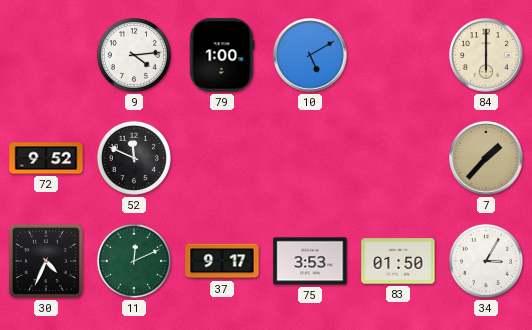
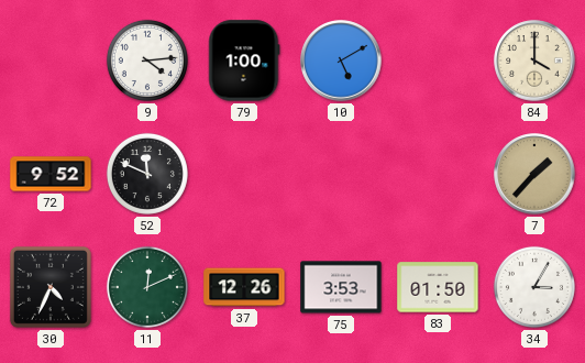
84: 6:00 -> 4:00
37: 9:17 -> 12:26
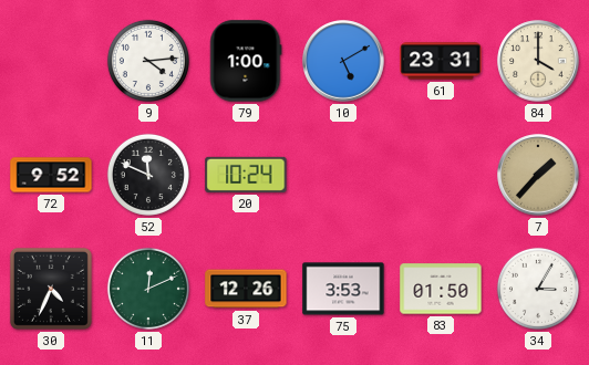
61: none -> 23:31
20: none -> 10:24
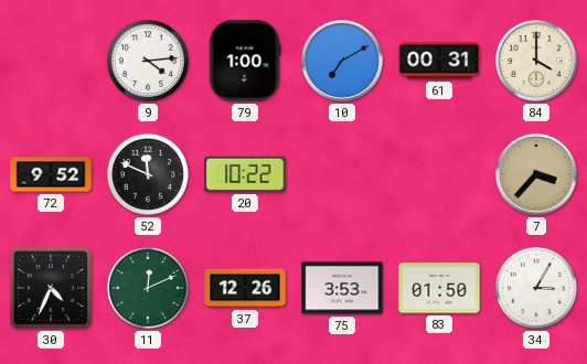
10: 5:10 -> 7:10
61: 23:31 -> 00:31
20: 10:24 -> 10:22
7: 1:37 -> 3:37
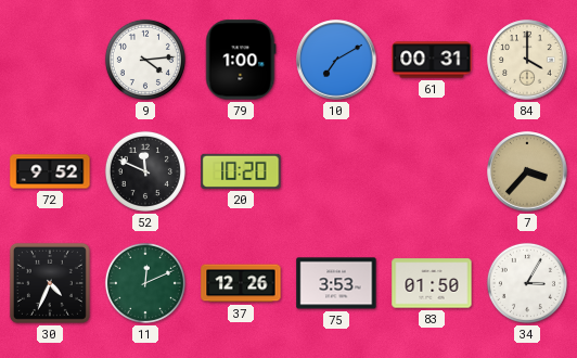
20: 10:22 -> 10:20
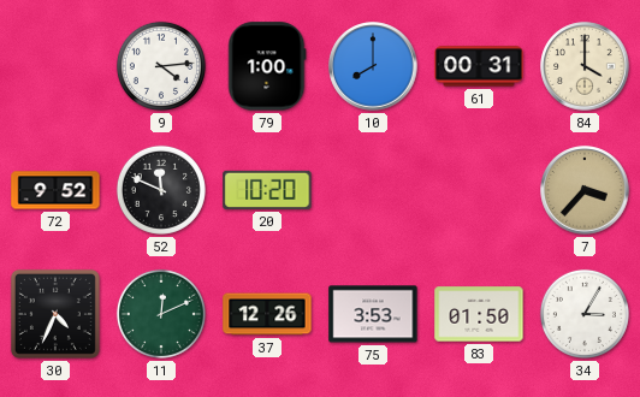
10: 7:10 -> 8:00
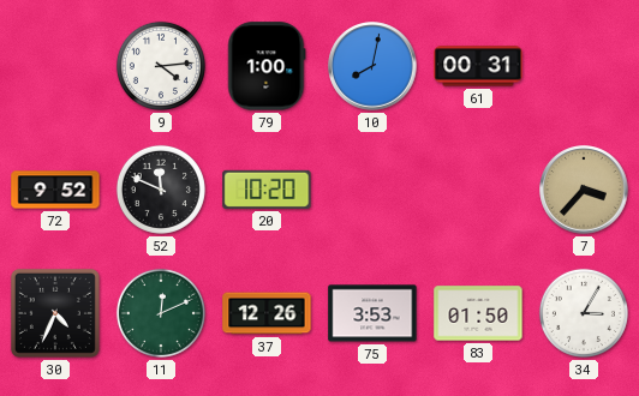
10: 8:00 -> 8:02
84: 4:00 -> none
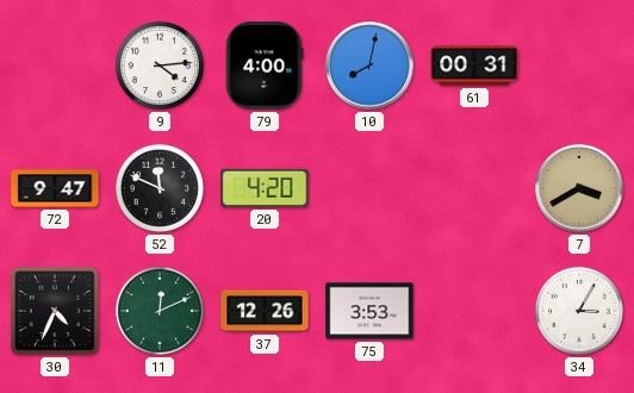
79: 1:00 -> 4:00
72: 9:52 -> 9:47
20: 10:20 -> 4:20
7: 3:37 -> 3:40
83: 01:50 -> none
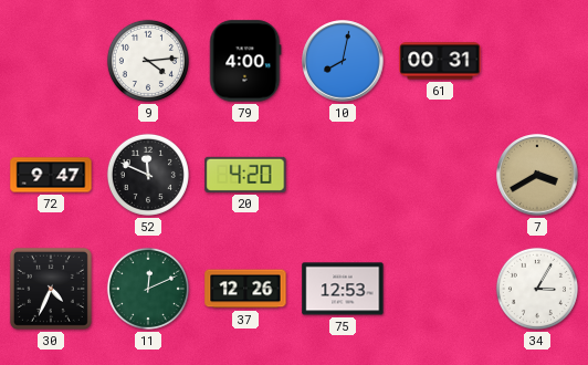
75: 3:53 -> 12:53
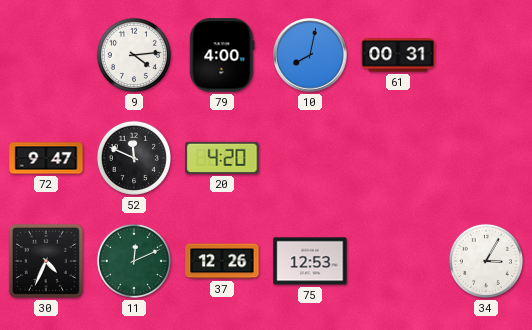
7: 3:40 -> none
